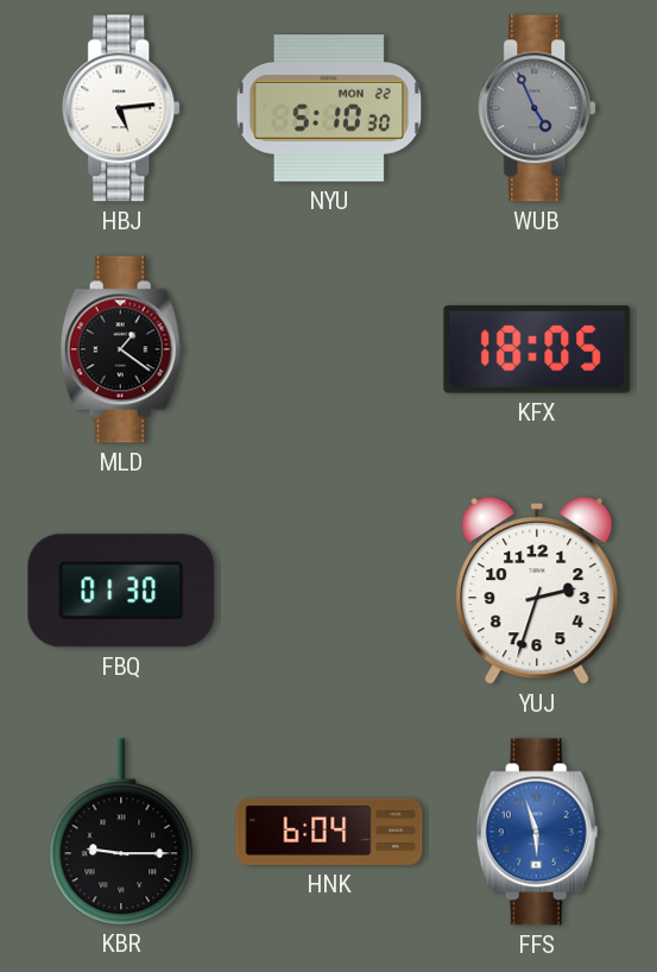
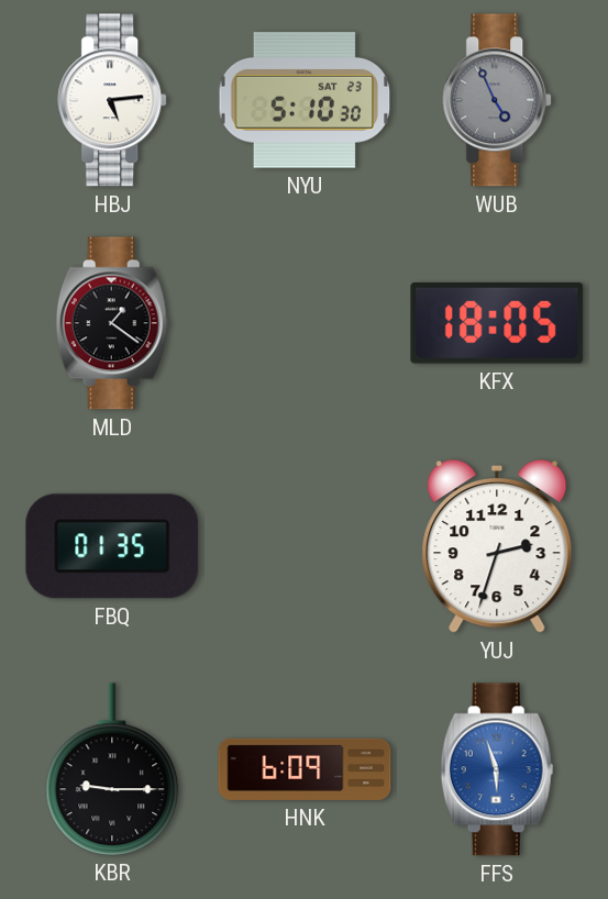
NYU date: MON 22 -> SAT 23
FBQ: 01:30 -> 01:35
HNK: 6:04 -> 6:09
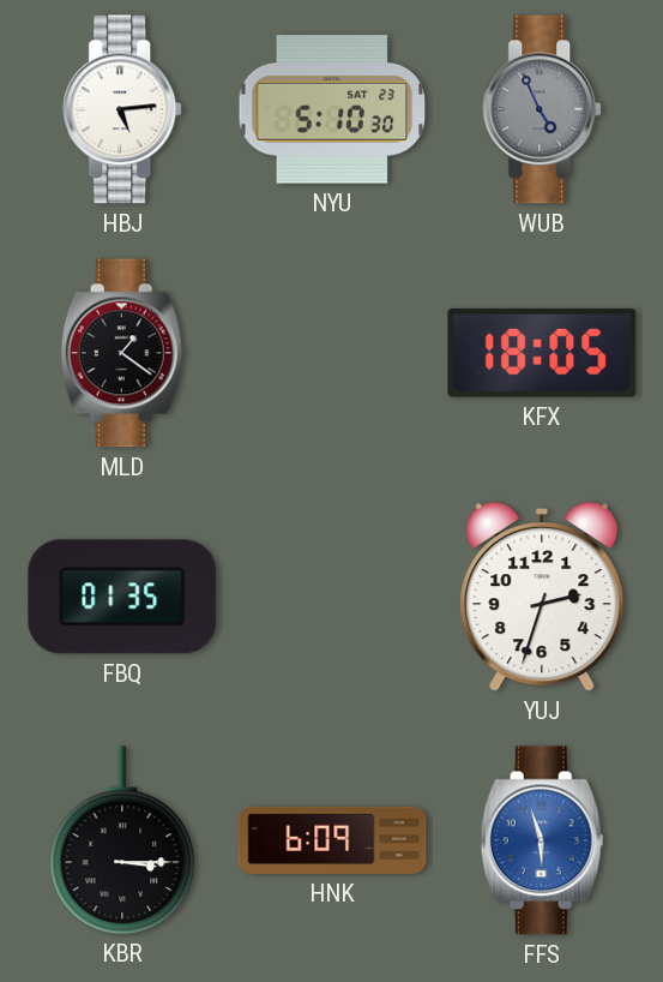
KBR: 9:15 -> 3:15
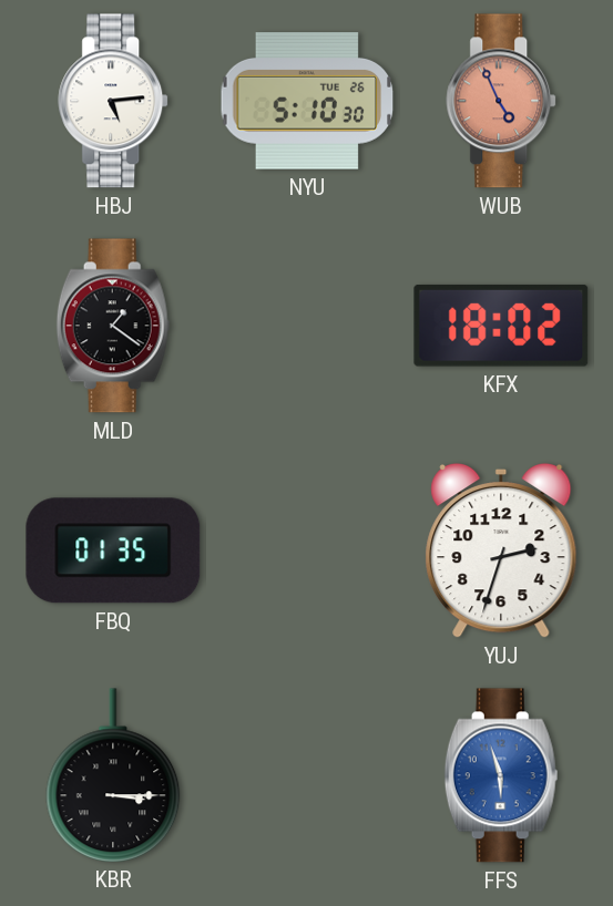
NYU date: SAT 23 -> TUE 26
WUB dial: grey -> salmon
KFX: 18:05 -> 18:02
HNK: 6:09 -> none
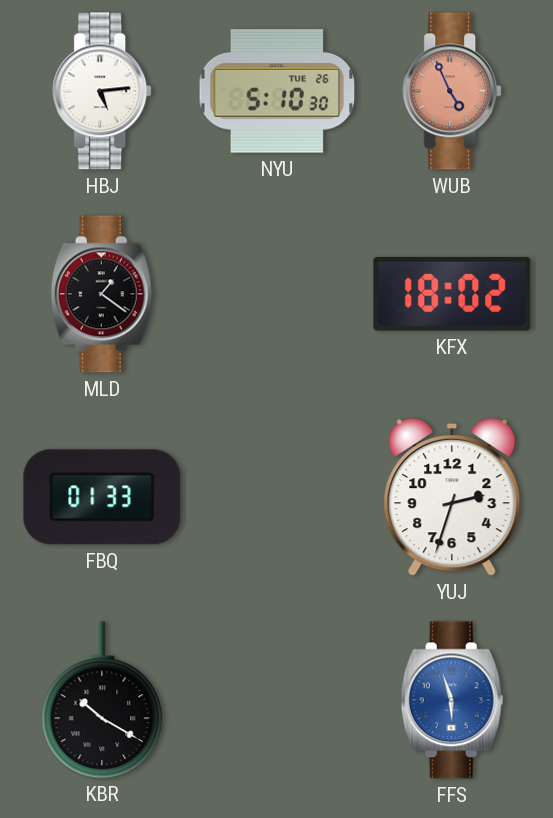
FBQ: 01:35 -> 01:33
KBR: 3:15 -> 10:20
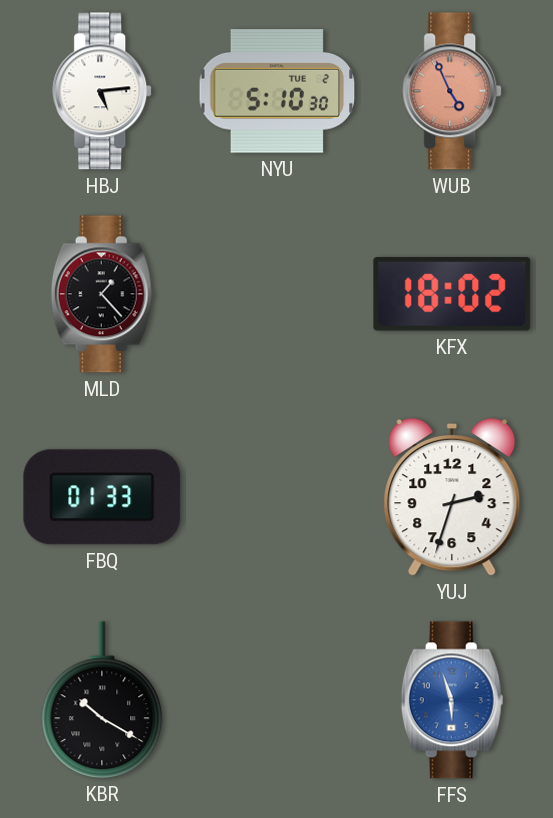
NYU date: TUE 26 -> TUE 2
MLD: 1:21 -> 1:23
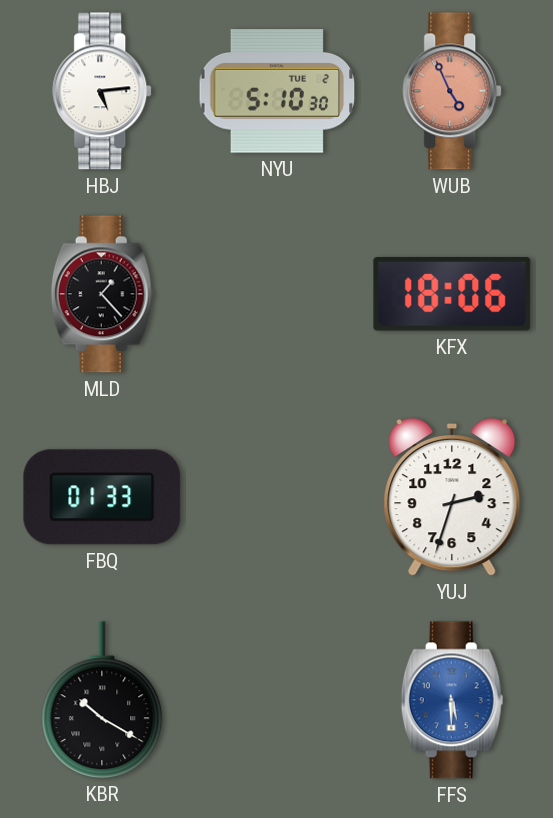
KFX: 18:02 -> 18:06
FFS: 5:57 -> 5:30
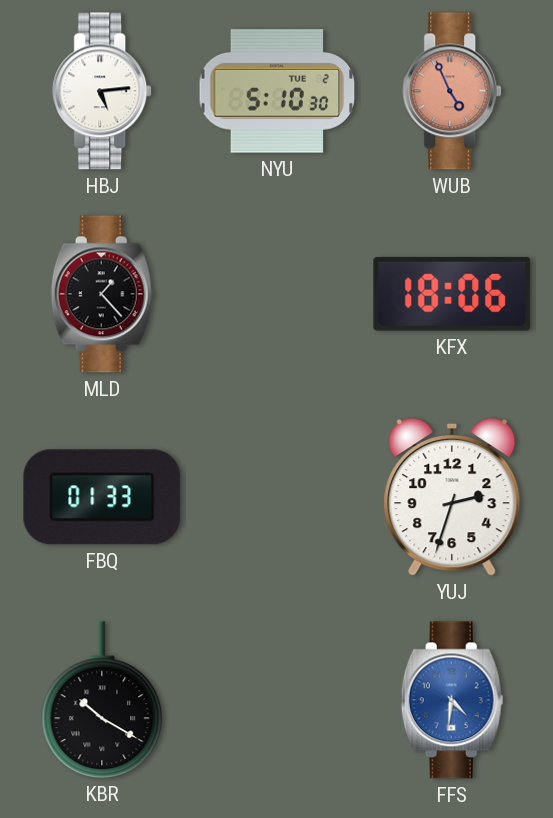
FFS: 5:30 -> 4:31
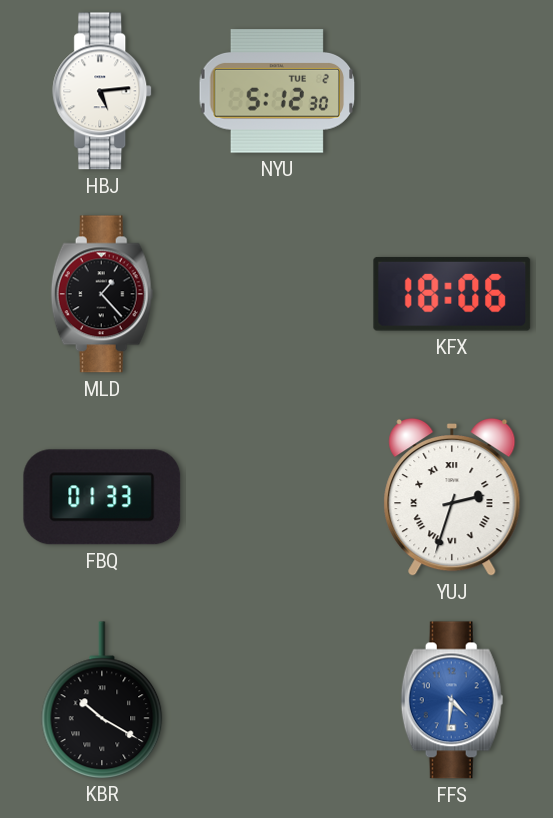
NYU: 5:10 -> 5:12
WUB: 4:56 -> none
YUJ numerals: Arabic -> Roman
